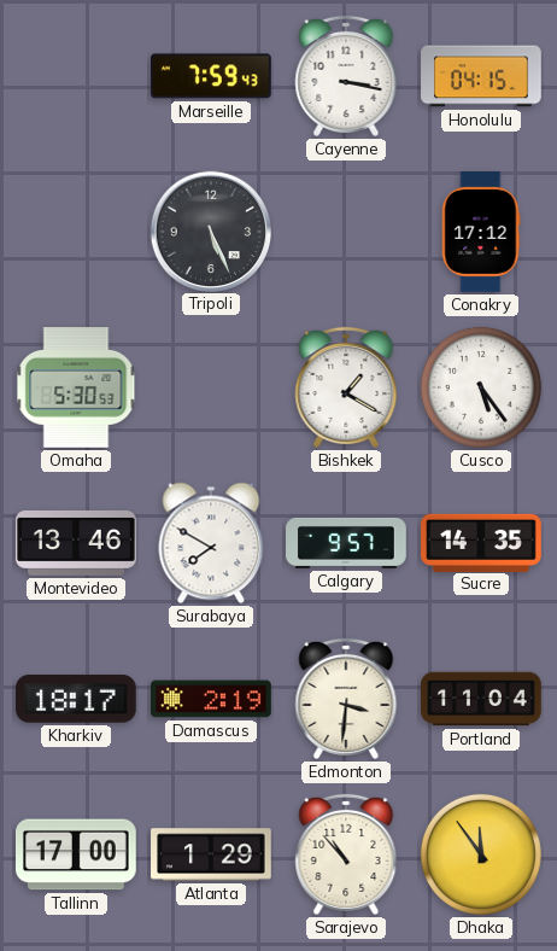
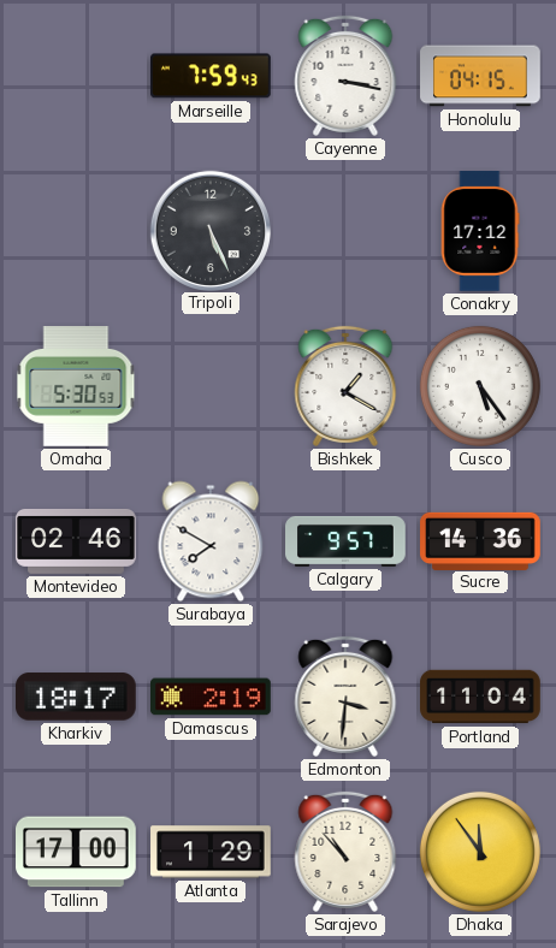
Montevideo: 13:46 -> 02:46
Sucre: 14:35 -> 14:36
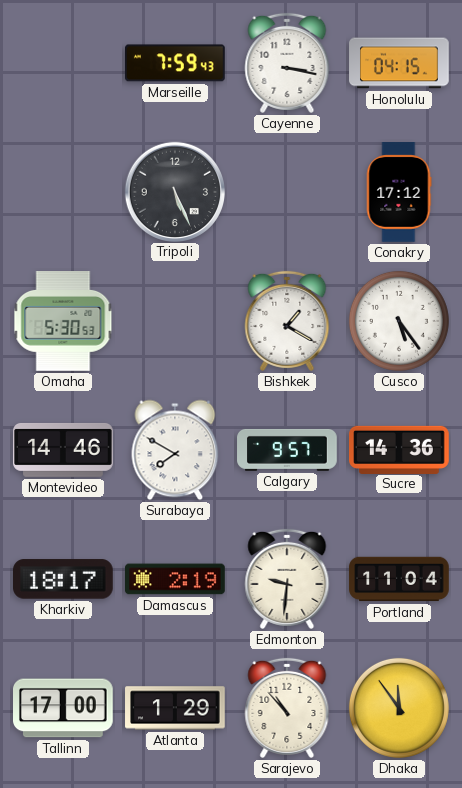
Montevideo: 02:46 -> 14:46
Edmonton: 3:31 -> 9:31
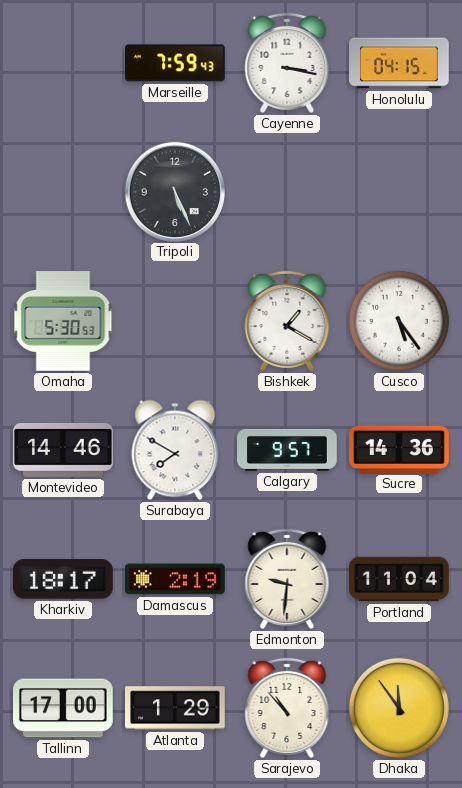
Conakry: 17:12 -> none
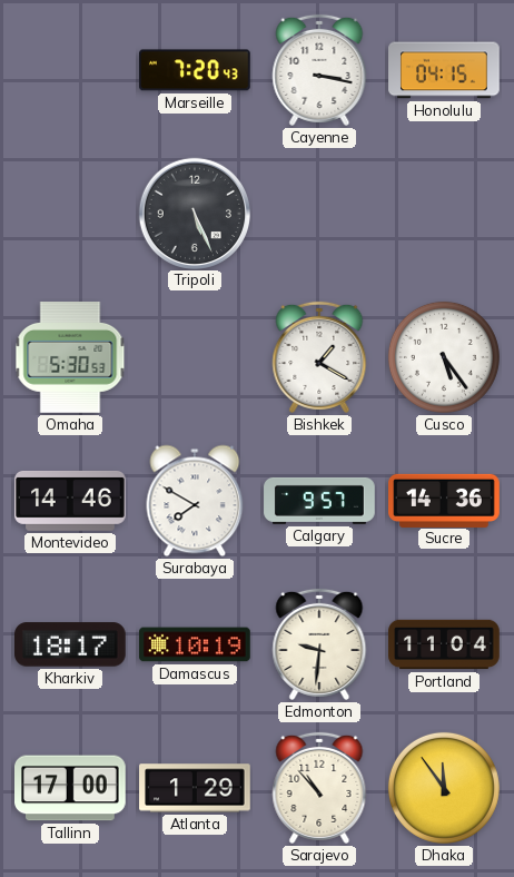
Marseille: 7:59 -> 7:20
Damascus: 2:19 -> 10:19
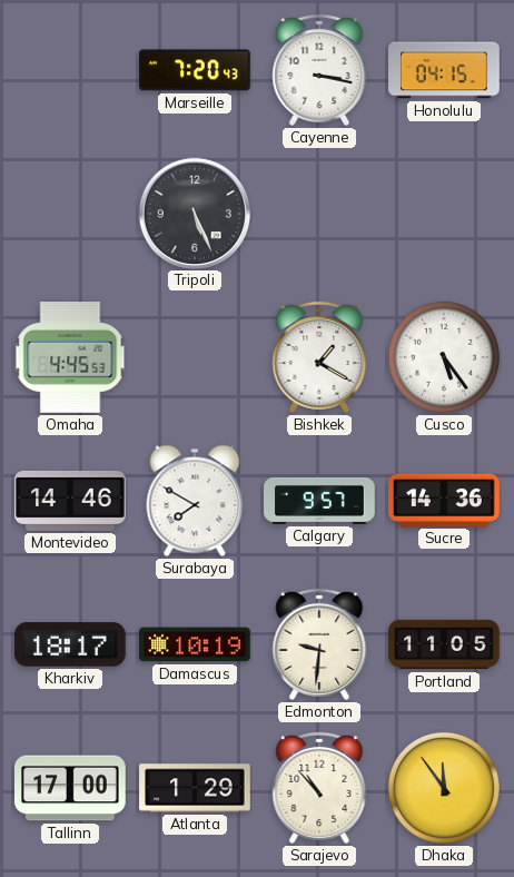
Omaha: 5:30 -> 4:45
Portland: 11:04 -> 11:05
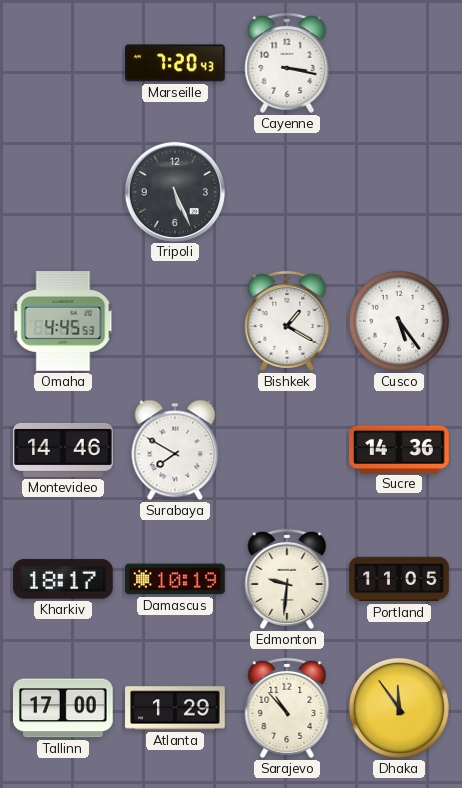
Honolulu: 04:15 -> none
Calgary: 9:57 -> none
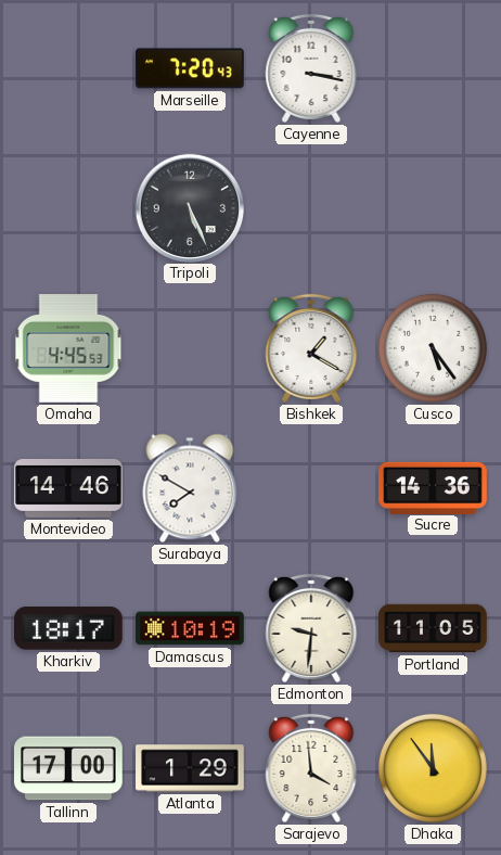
Sarajevo: 10:53 -> 3:59
